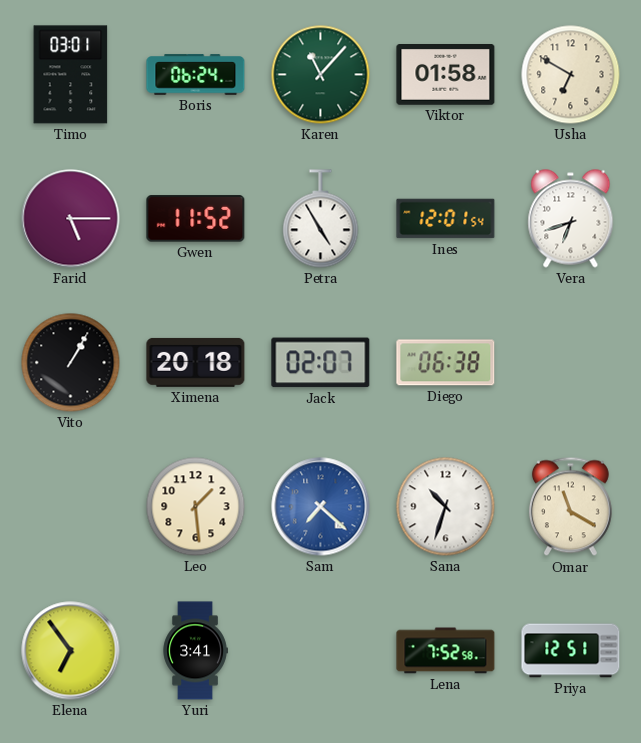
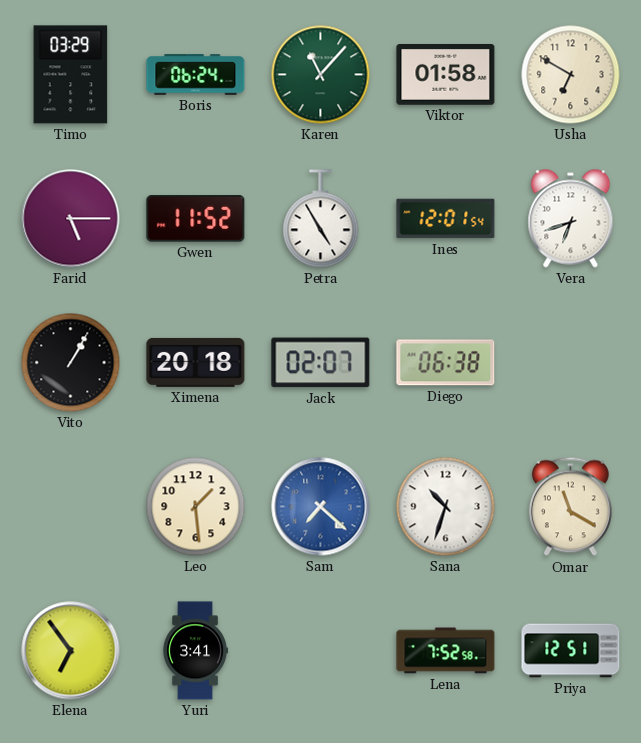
Timo: 03:01 -> 03:29
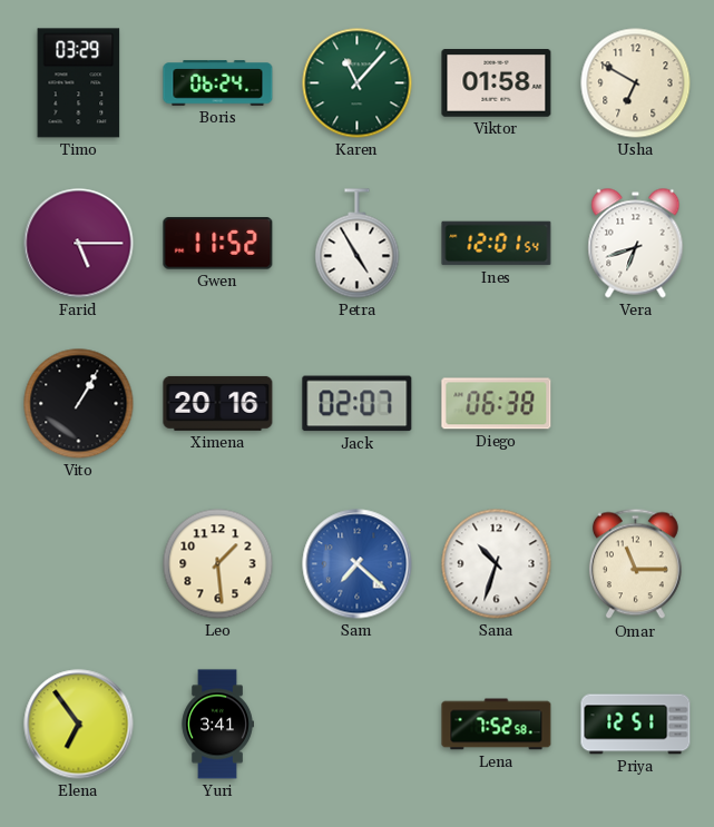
Ximena: 20:18 -> 20:16
Omar: 11:20 -> 11:15
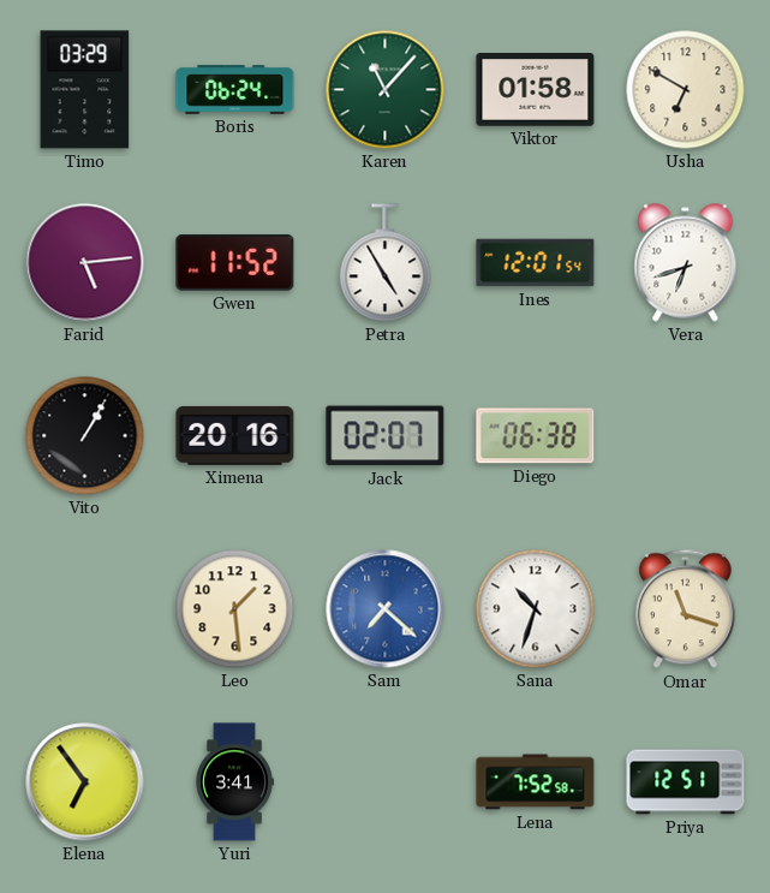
Farid: 5:15 -> 5:14
Omar: 11:15 -> 11:18
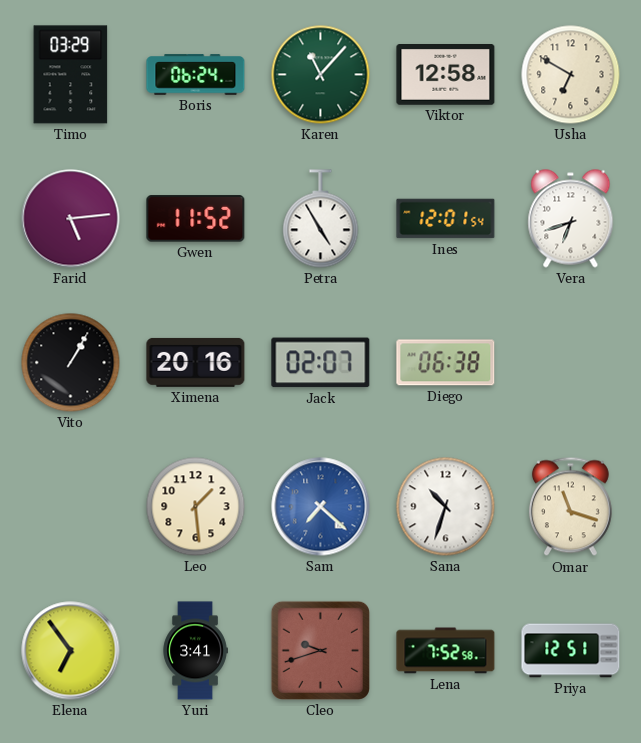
Viktor: 01:58 -> 12:58
Cleo: none -> 9:42
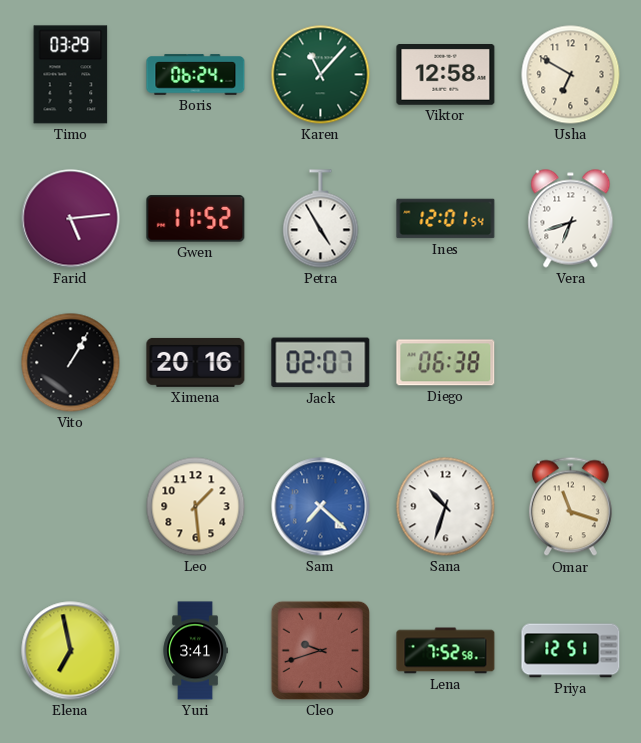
Elena: 6:54 -> 6:58
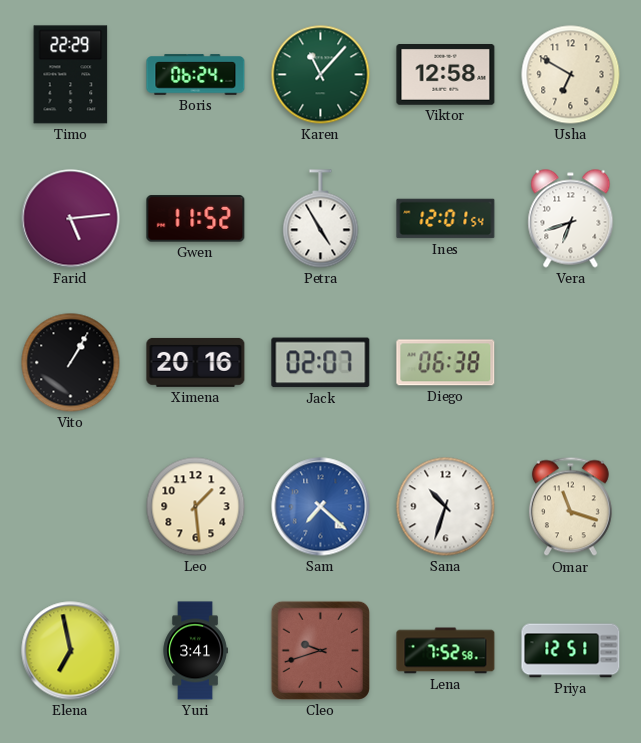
Timo: 03:29 -> 22:29
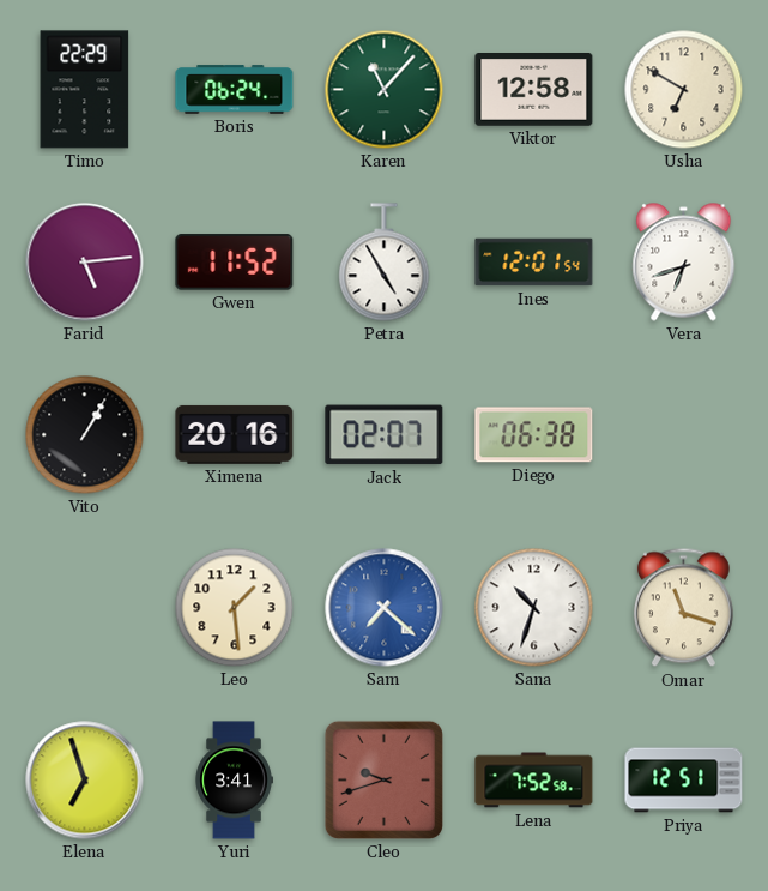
Elena: 6:58 -> 6:57
